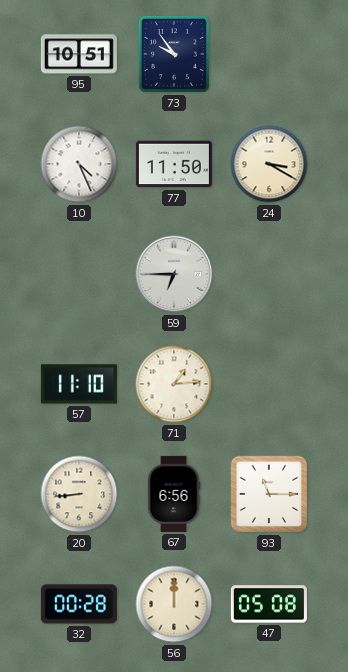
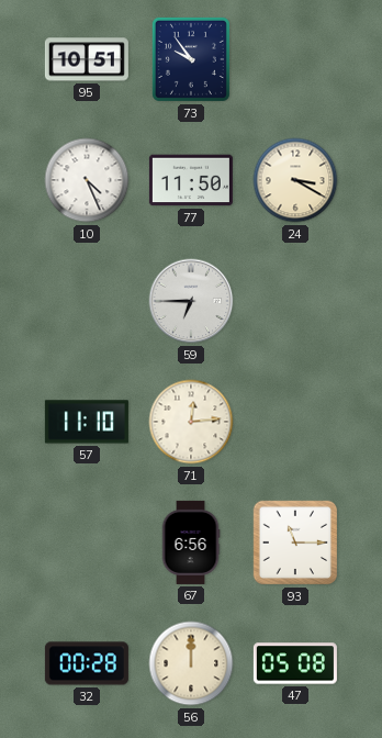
71: 1:14 -> 12:14
20: 8:44 -> none
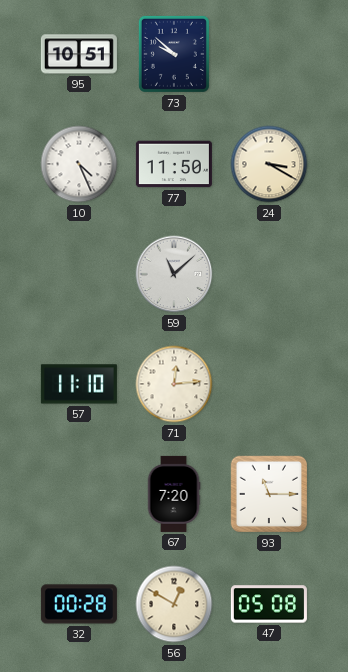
73: 9:54 -> 9:52
59: 6:45 -> 11:08
67: 6:56 -> 7:20
56: 12:00 -> 12:50
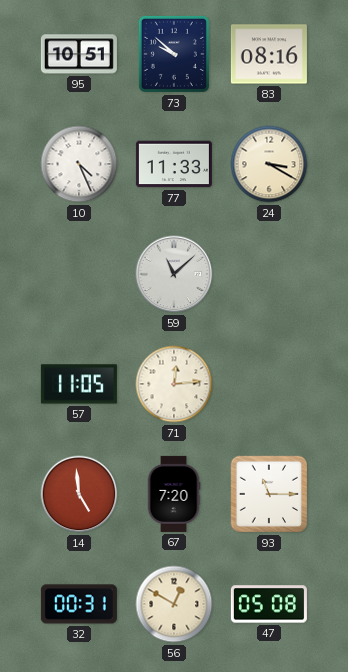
83: none -> 08:16
77: 11:50 -> 11:33
57: 11:10 -> 11:05
14: none -> 4:59
32: 00:28 -> 00:31
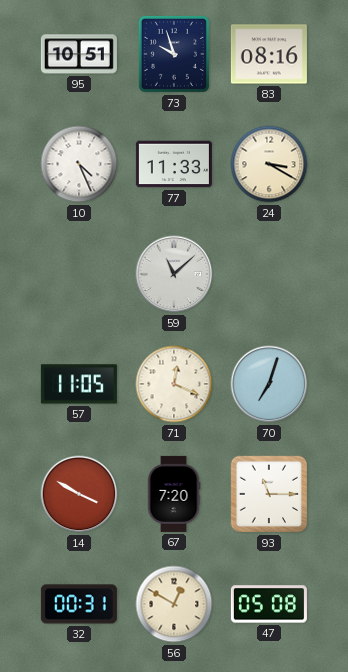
73: 9:52 -> 9:57
71: 12:14 -> 12:19
70: none -> 7:03
14: 4:59 -> 3:50
